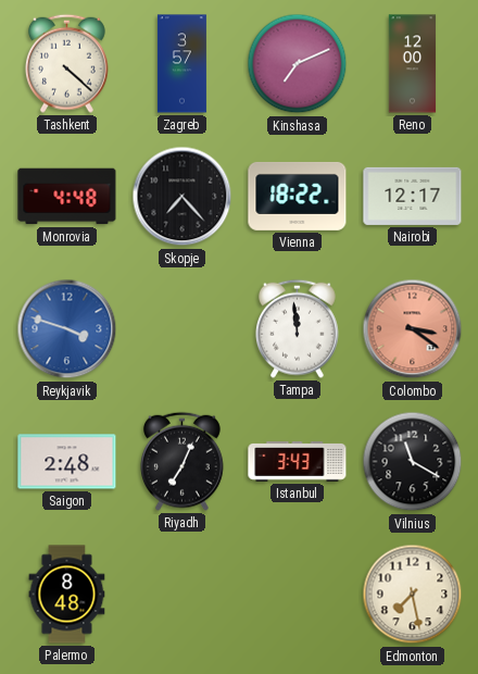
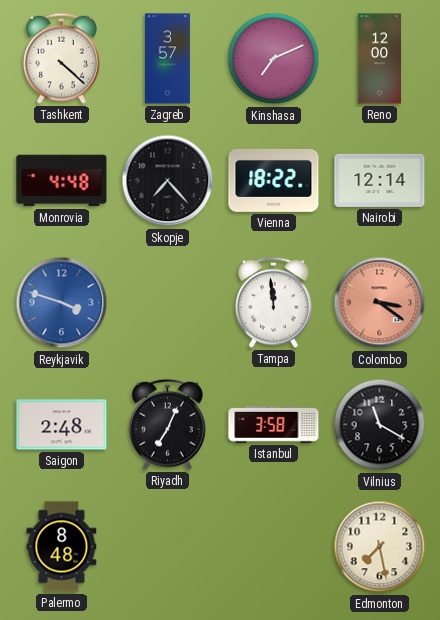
Nairobi: 12:17 -> 12:14
Istanbul: 3:43 -> 3:58
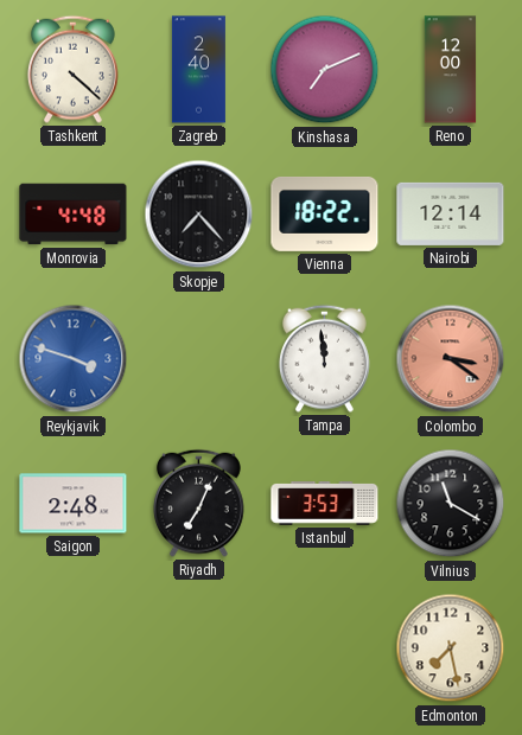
Zagreb: 3:57 -> 2:40
Istanbul: 3:58 -> 3:53
Palermo: 8:48 -> none
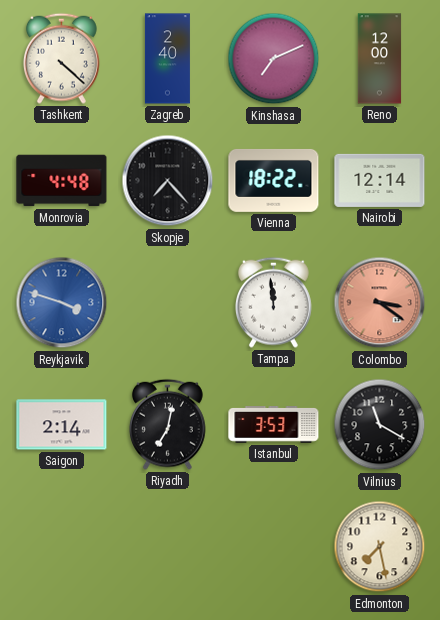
Saigon: 2:48 -> 2:14
Riyadh: 7:04 -> 7:02
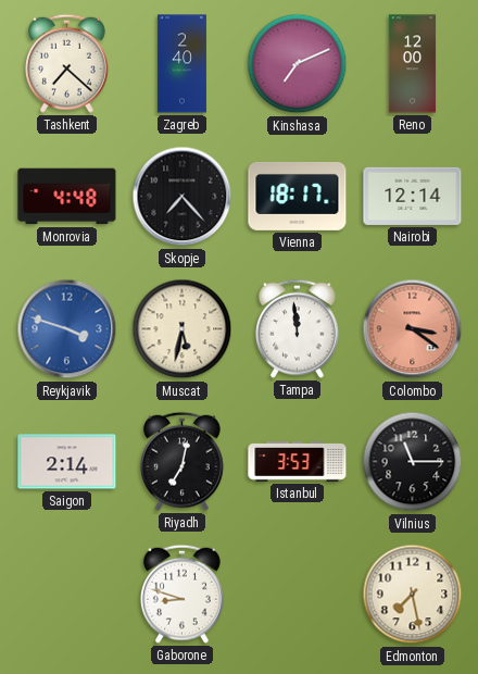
Tashkent: 4:22 -> 7:22
Vienna: 18:22 -> 18:17
Muscat: none -> 5:32
Vilnius: 11:20 -> 11:15
Gaborone: none -> 8:48
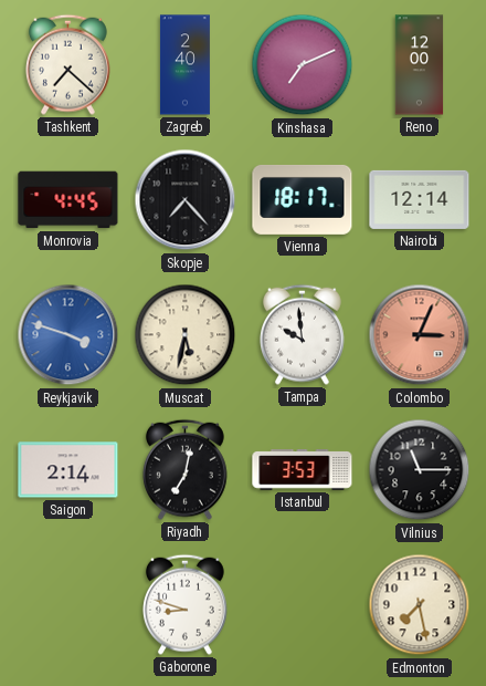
Monrovia: 4:48 -> 4:45
Tampa: 11:59 -> 9:59
Colombo: 3:21 -> 3:04
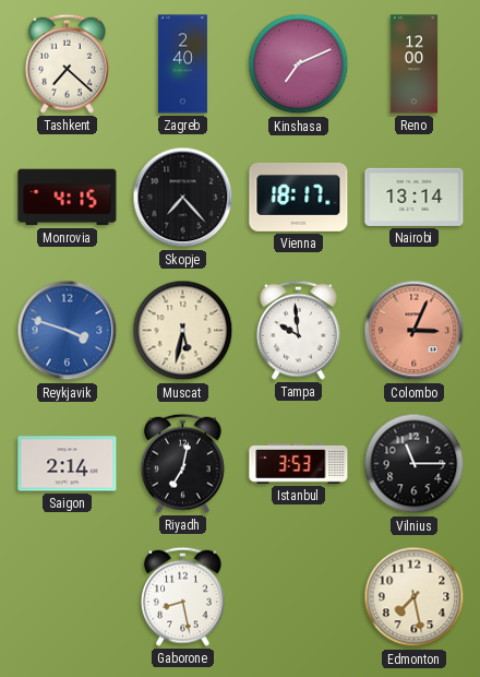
Monrovia: 4:45 -> 4:15
Nairobi: 12:14 -> 13:14
Gaborone: 8:48 -> 8:28
